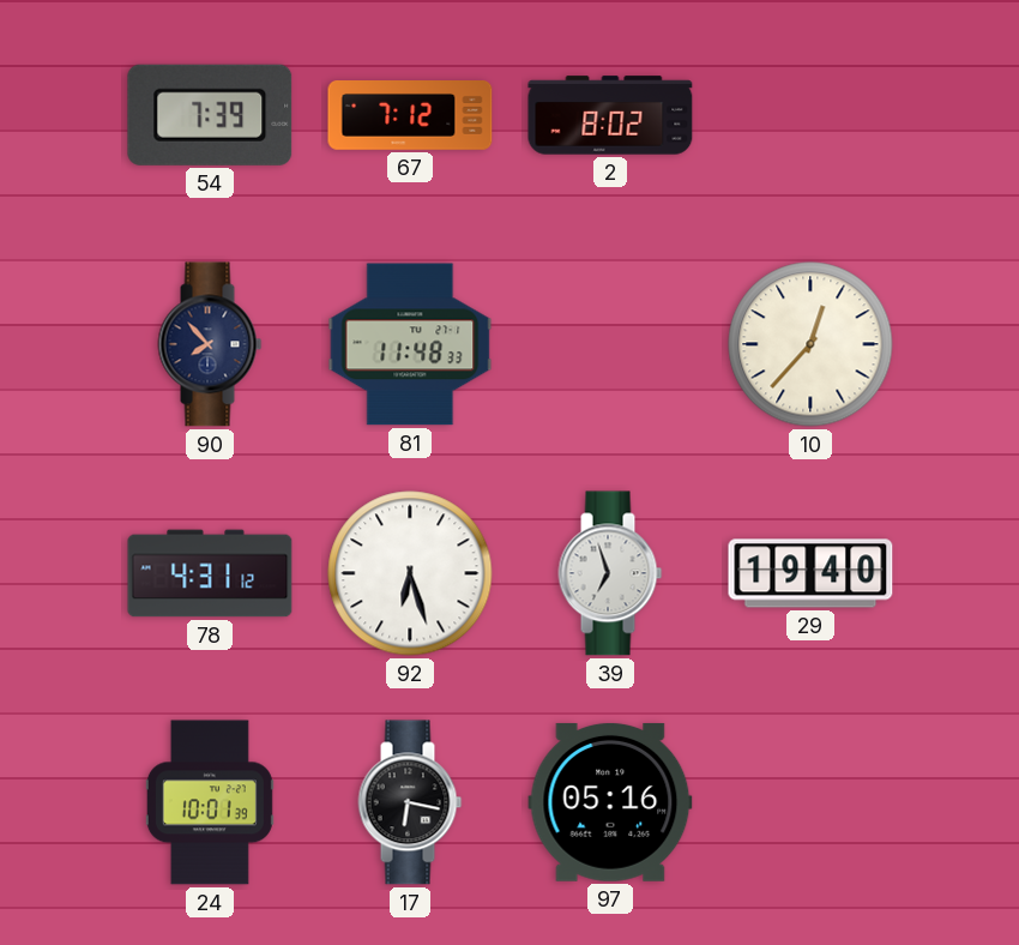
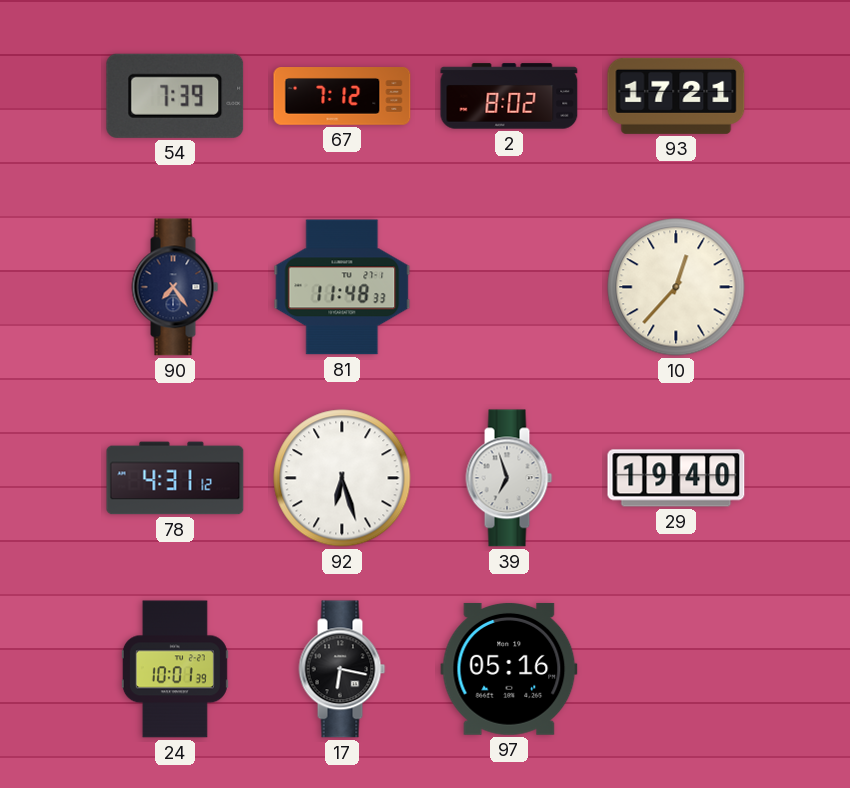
93: none -> 17:21
90: 7:53 -> 7:24
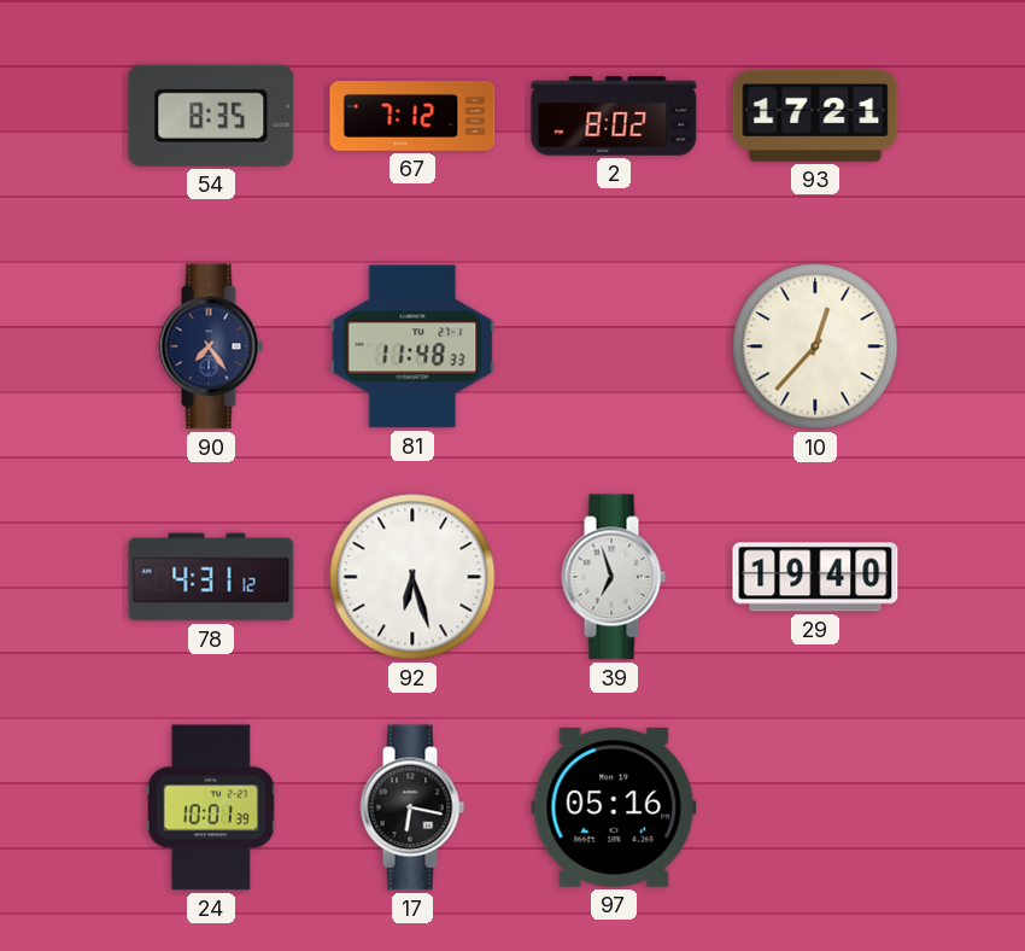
54: 7:39 -> 8:35
